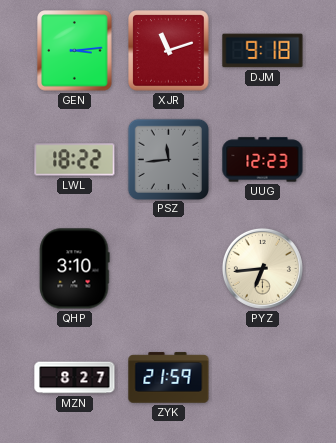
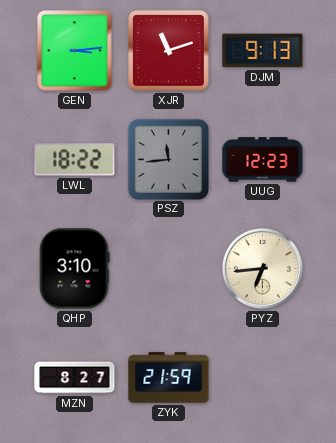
DJM: 9:18 -> 9:13
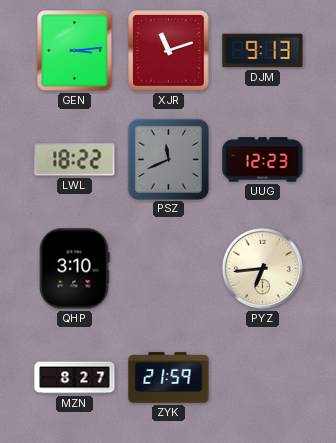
PSZ: 11:44 -> 11:41
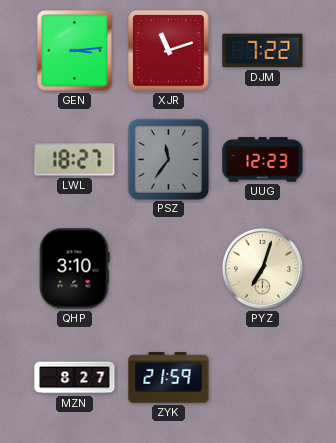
DJM: 9:13 -> 7:22
LWL: 18:22 -> 18:27
PSZ: 11:41 -> 11:36
PYZ: 6:44 -> 7:03
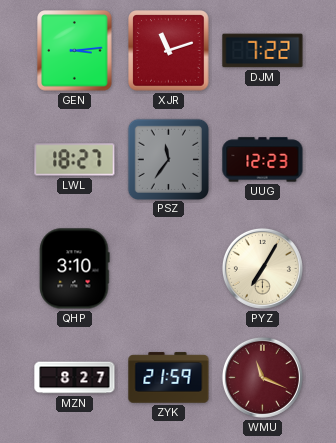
PYZ: 7:03 -> 7:05
WMU: none -> 11:19
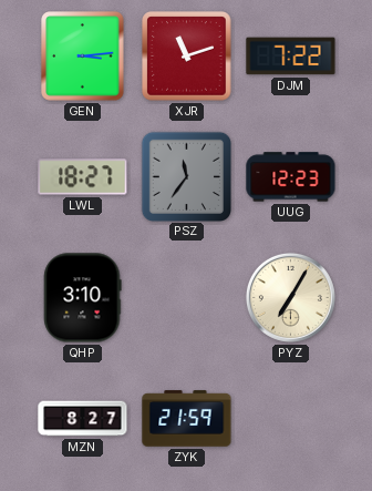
WMU: 11:19 -> none
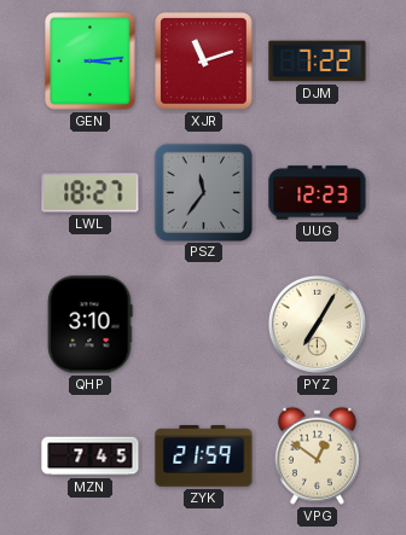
MZN: 8:27 -> 7:45
VPG: none -> 12:51
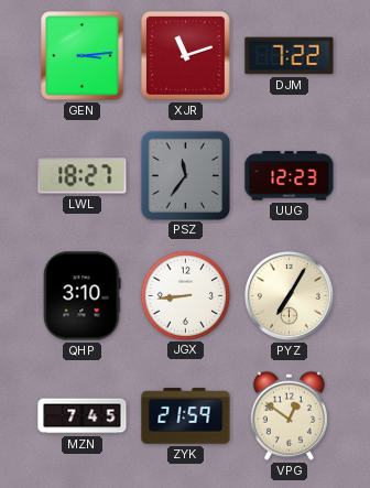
JGX: none -> 8:44
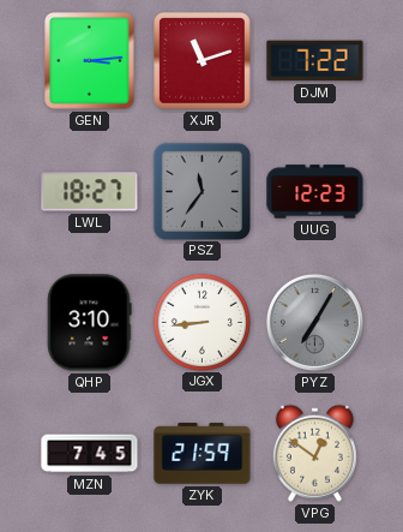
PYZ dial: cream -> grey
